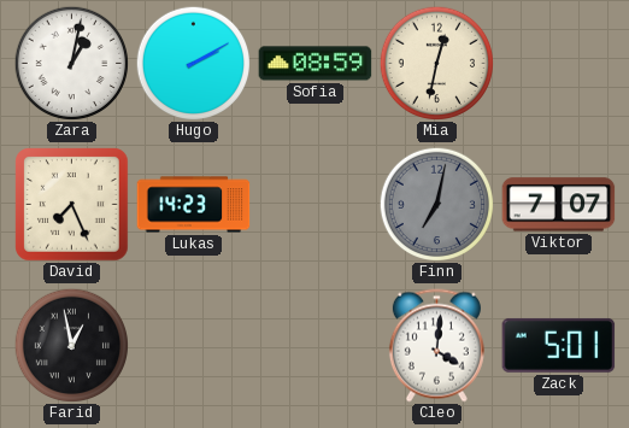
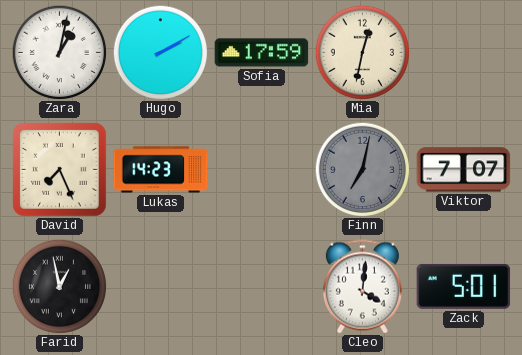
Sofia: 08:59 -> 17:59
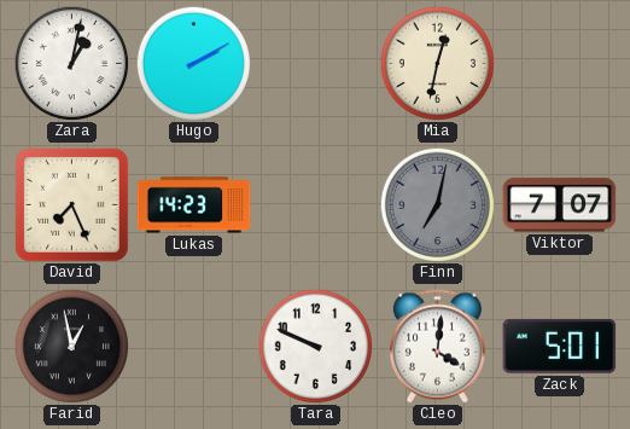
Sofia: 17:59 -> none
Tara: none -> 9:49
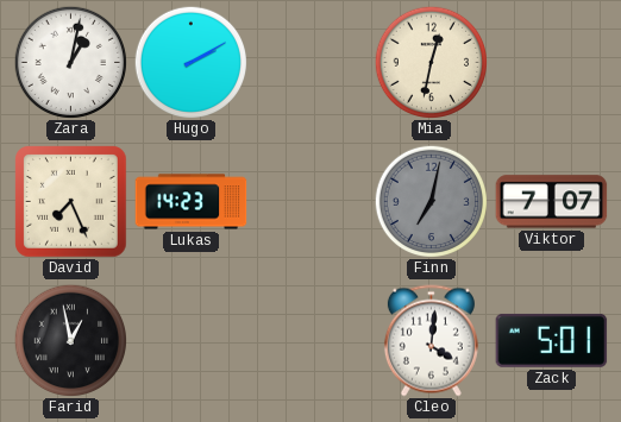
Tara: 9:49 -> none
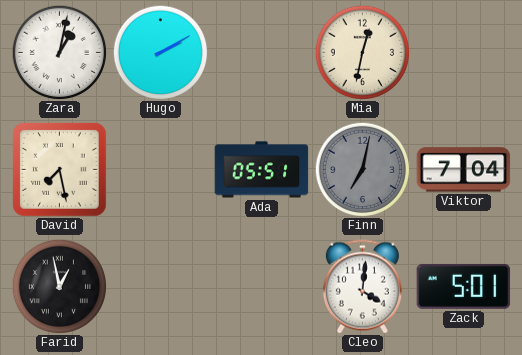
David: 7:26 -> 7:28
Lukas: 14:23 -> none
Ada: none -> 05:51
Viktor: 7:07 -> 7:04
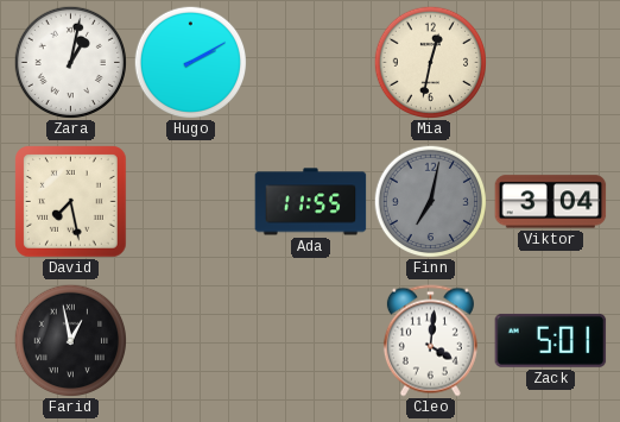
Ada: 05:51 -> 11:55
Viktor: 7:04 -> 3:04
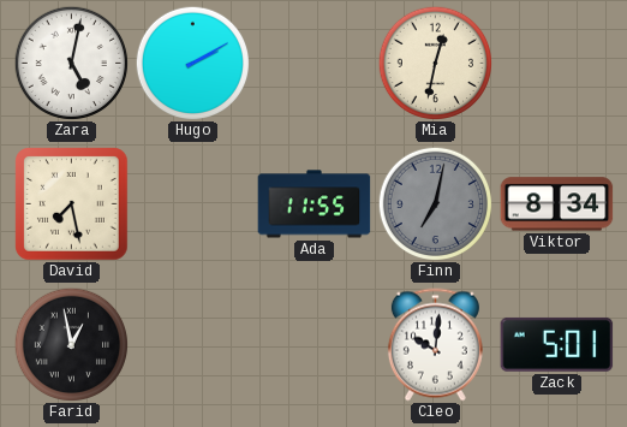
Zara: 1:02 -> 5:02
Viktor: 3:04 -> 8:34
Cleo: 4:01 -> 10:01
